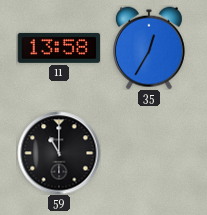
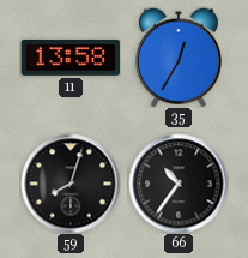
59: 11:00 -> 8:03
66: none -> 10:36
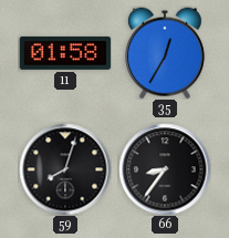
11: 13:58 -> 01:58
66: 10:36 -> 8:36
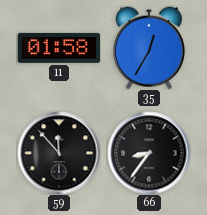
59: 8:03 -> 11:53
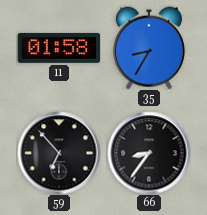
35: 12:35 -> 8:35
59: 11:53 -> 6:53
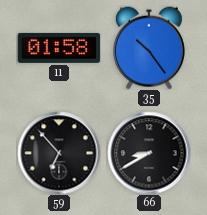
35: 8:35 -> 10:24
66: 8:36 -> 8:40
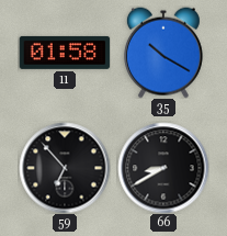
35: 10:24 -> 10:20
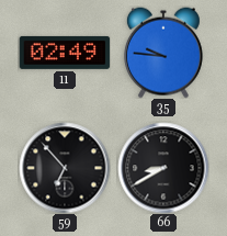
11: 01:58 -> 02:49
35: 10:20 -> 9:46
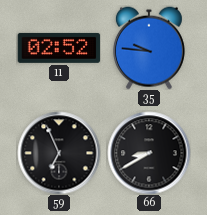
11: 02:49 -> 02:52
59: 6:53 -> 6:56
